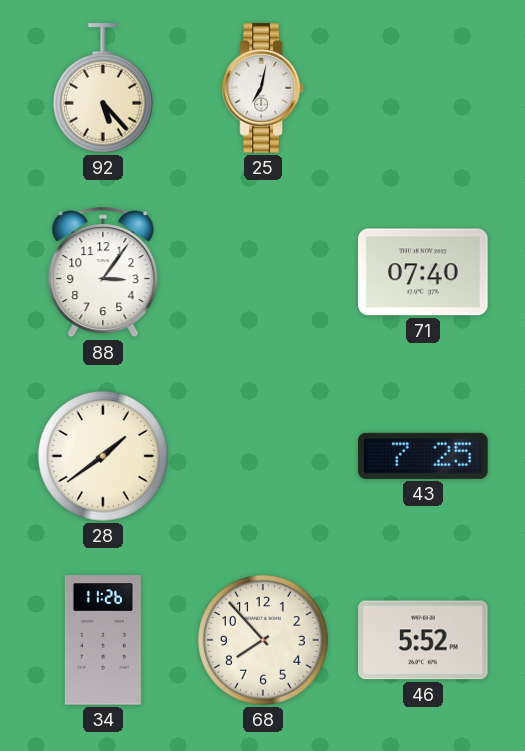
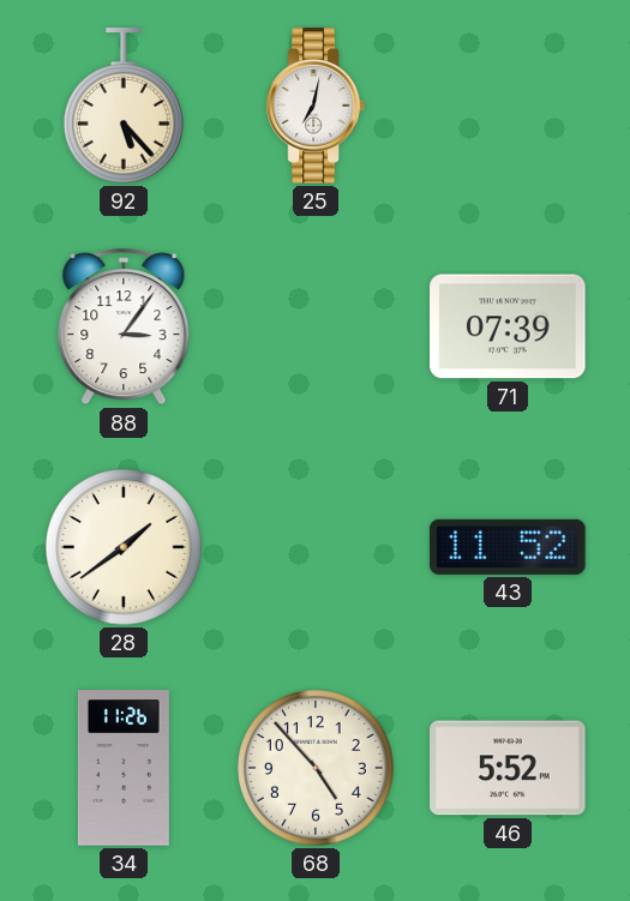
71: 07:40 -> 07:39
43: 7:25 -> 11:52
68: 7:53 -> 4:53
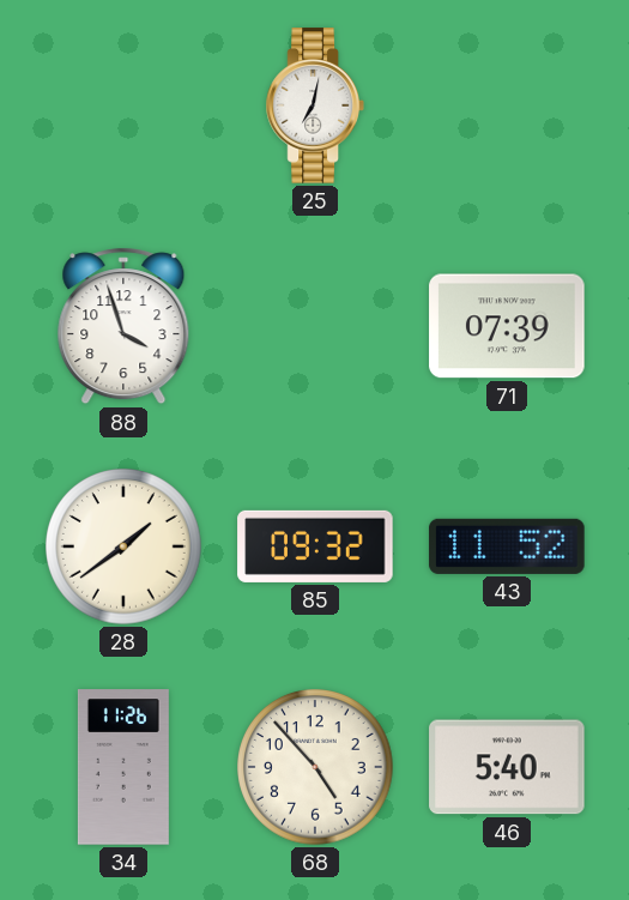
92: 5:23 -> none
88: 3:06 -> 3:57
85: none -> 09:32
46: 5:52 -> 5:40
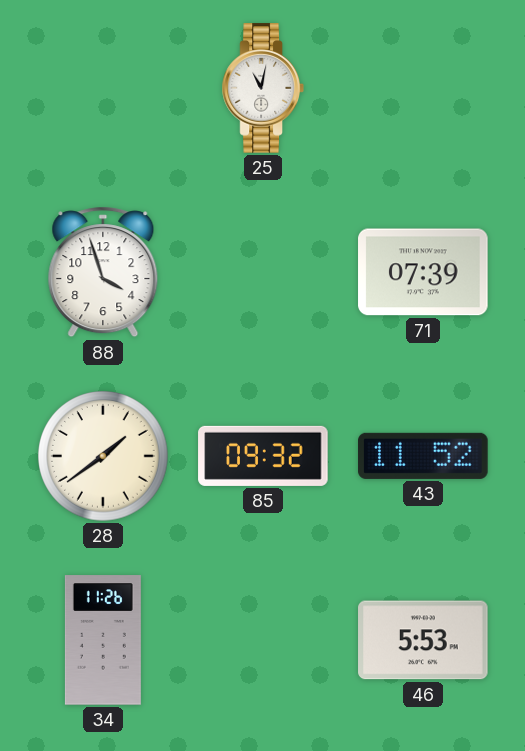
25: 7:02 -> 11:02
68: 4:53 -> none
46: 5:40 -> 5:53
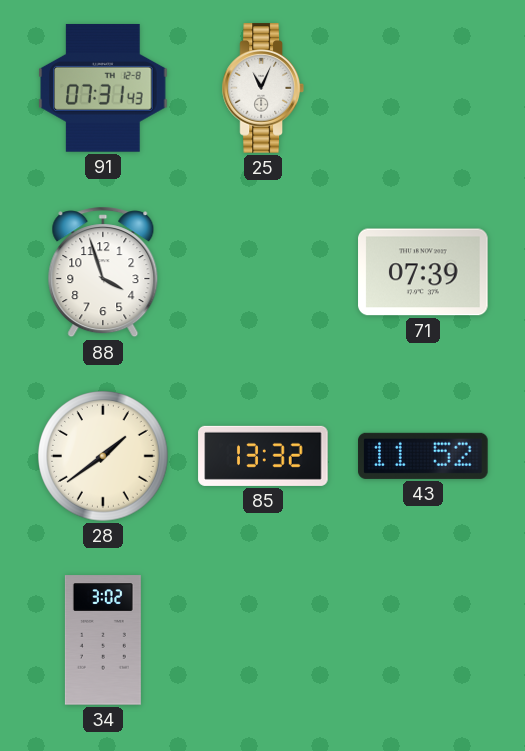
91: none -> 07:31
25: 11:02 -> 11:04
85: 09:32 -> 13:32
34: 11:26 -> 3:02
46: 5:53 -> none
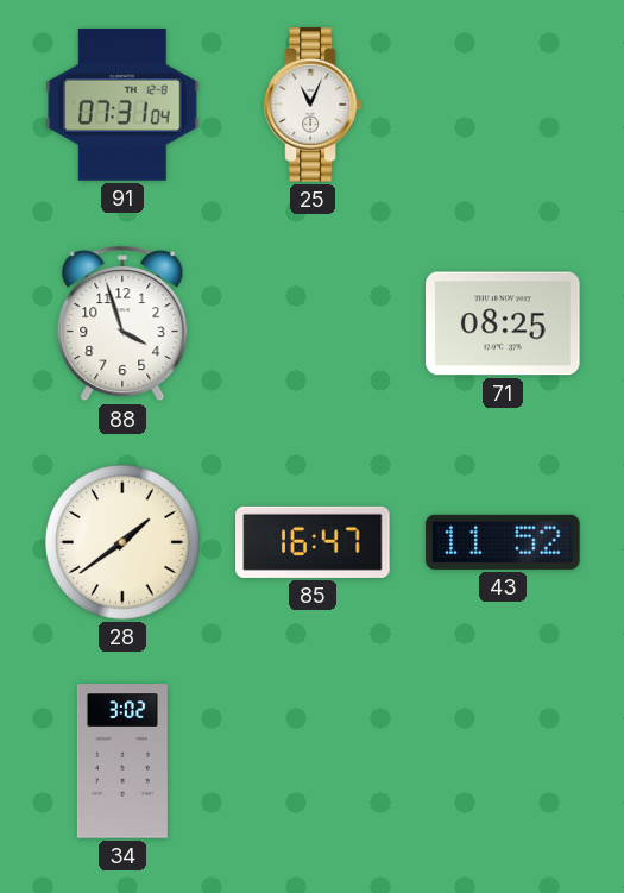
91: 07:31:43 -> 07:31:04
71: 07:39 -> 08:25
85: 13:32 -> 16:47
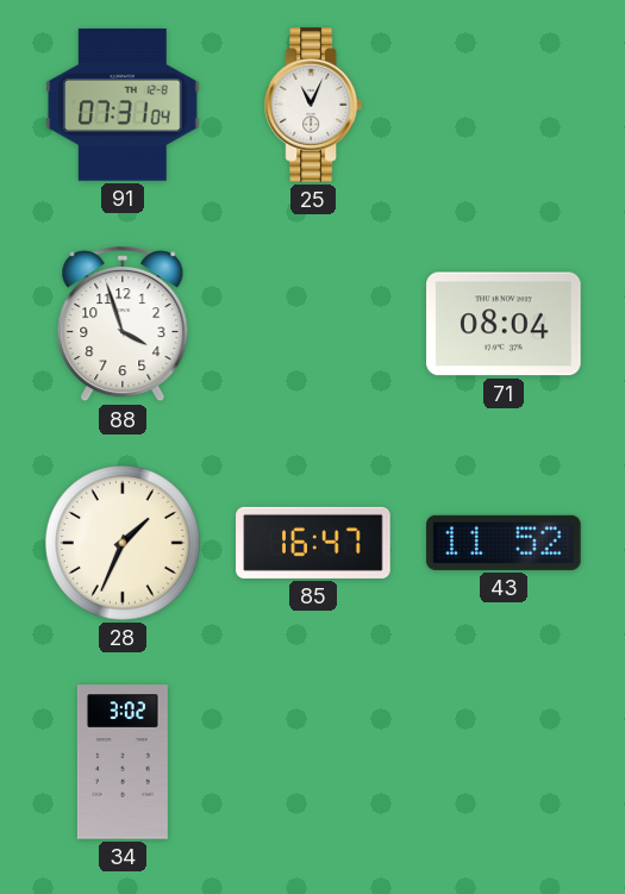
71: 08:25 -> 08:04
28: 1:39 -> 1:34
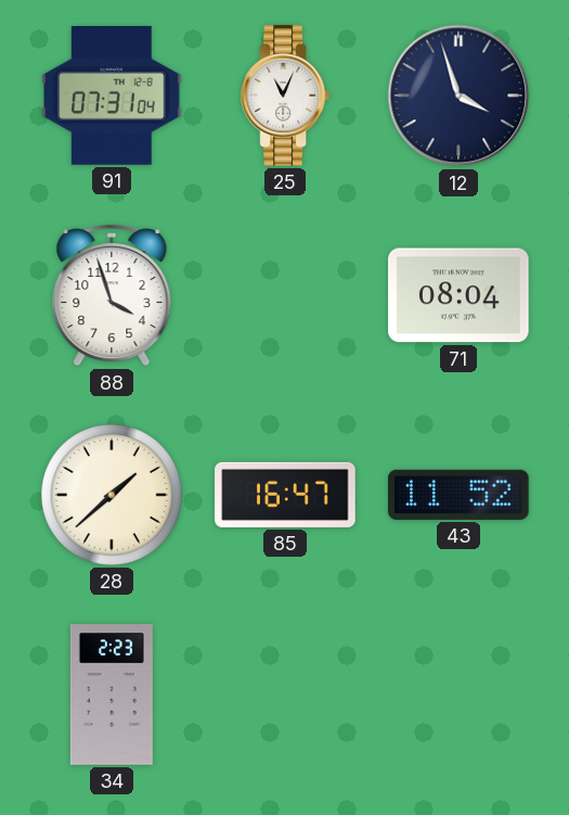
12: none -> 3:57
28: 1:34 -> 1:38
34: 3:02 -> 2:23
